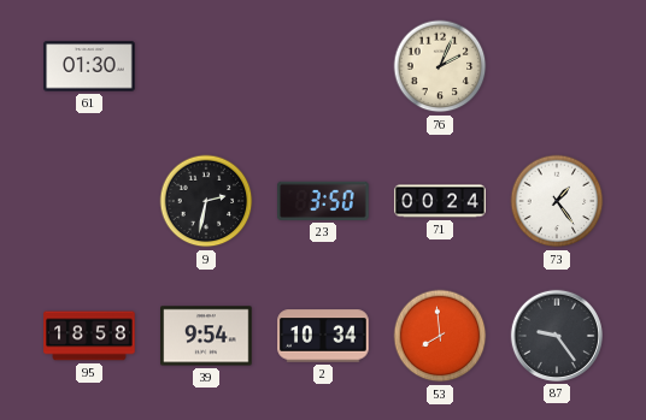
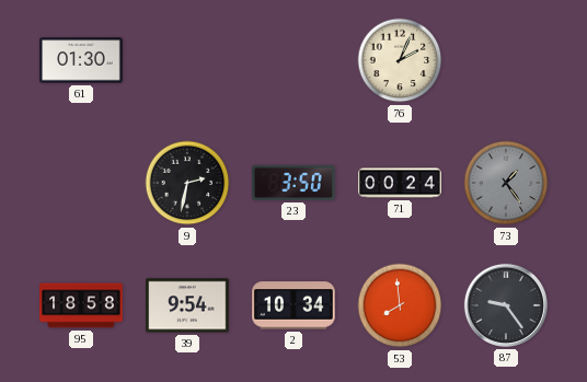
73 dial: white -> grey
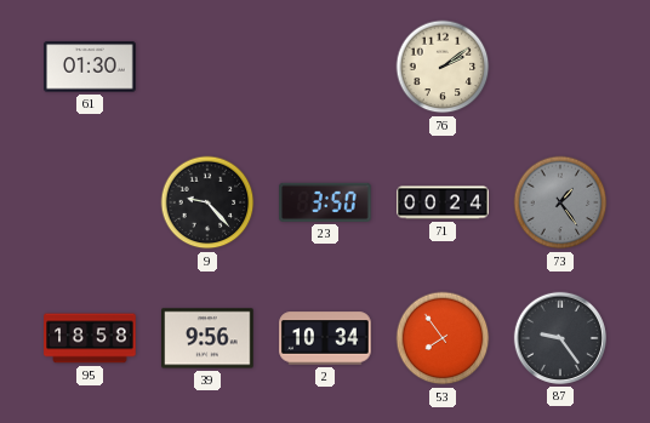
76: 2:04 -> 2:09
9: 2:32 -> 9:23
39: 9:54 -> 9:56
53: 7:59 -> 7:54
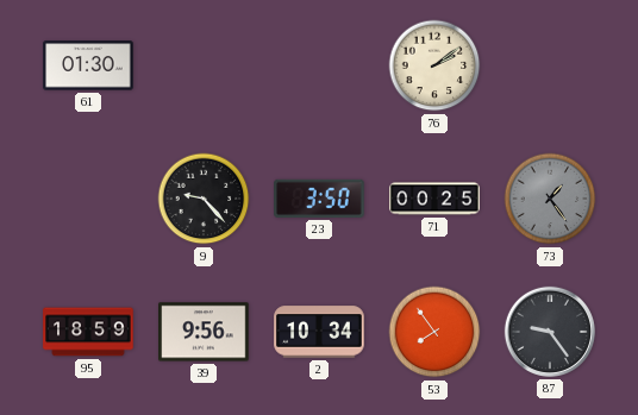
71: 00:24 -> 00:25
95: 18:58 -> 18:59
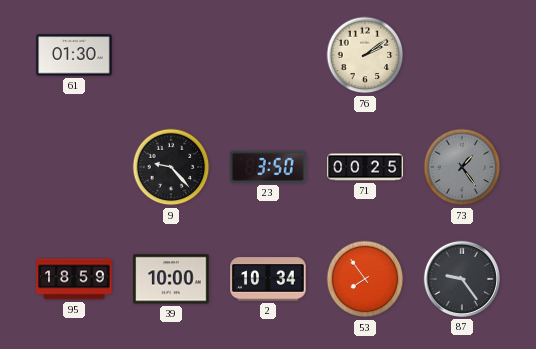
39: 9:56 -> 10:00
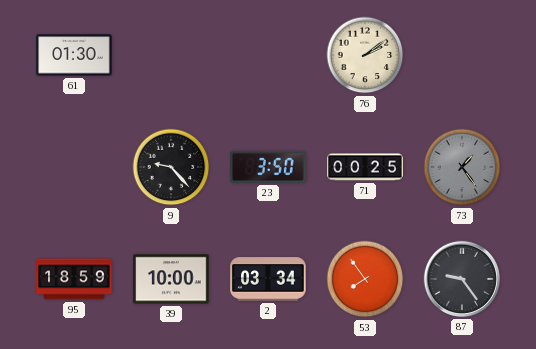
2: 10:34 -> 03:34
